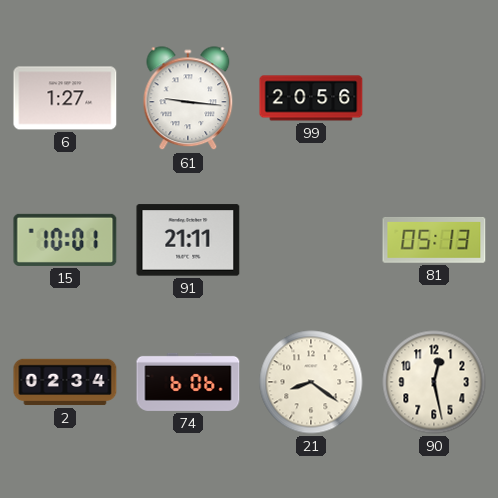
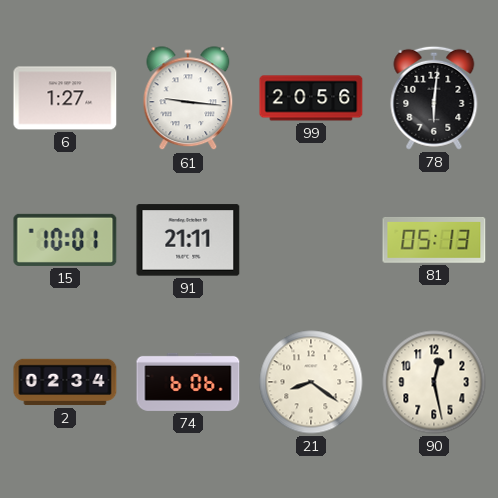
78: none -> 6:01
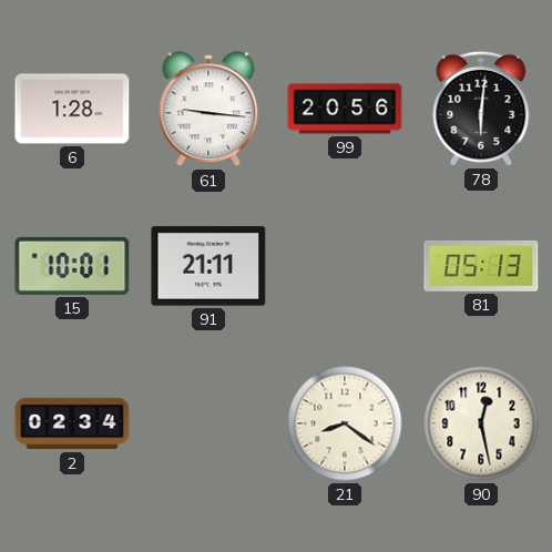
6: 1:27 -> 1:28
74: 6:06 -> none
